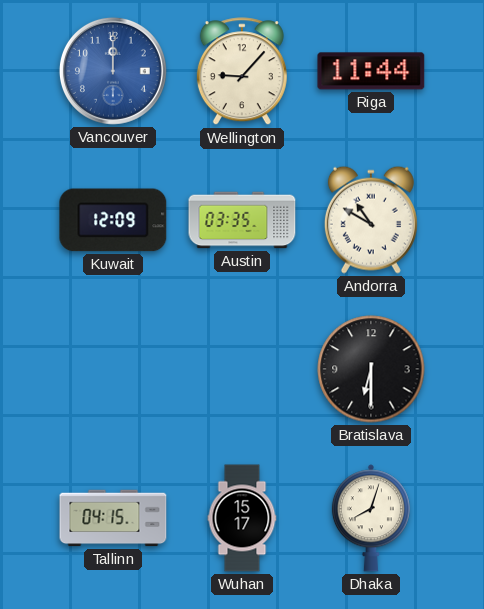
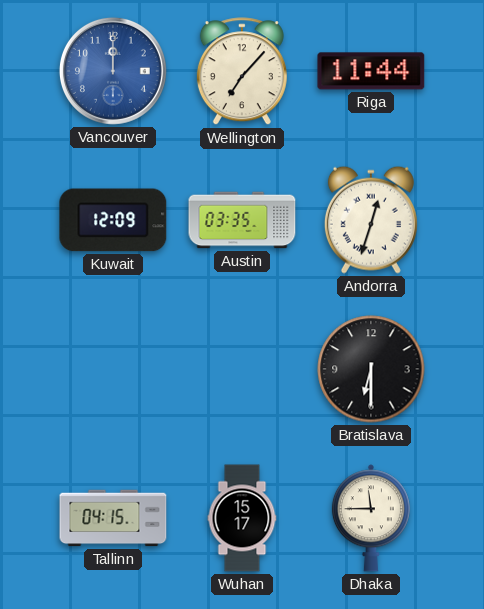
Wellington: 9:07 -> 7:07
Andorra: 10:50 -> 12:33
Dhaka: 8:03 -> 11:45
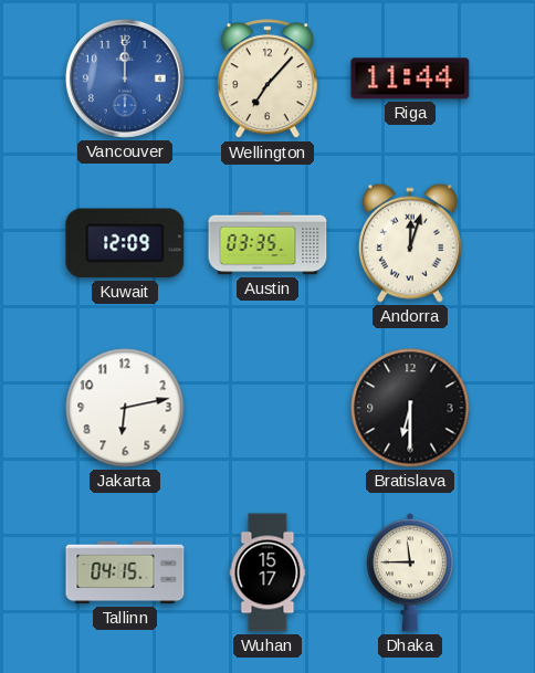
Andorra: 12:33 -> 12:03
Jakarta: none -> 6:13
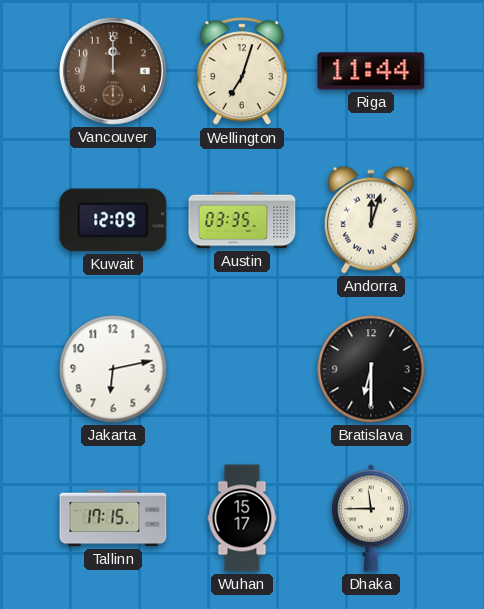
Vancouver dial: blue -> brown
Wellington: 7:07 -> 7:03
Tallinn: 04:15 -> 17:15
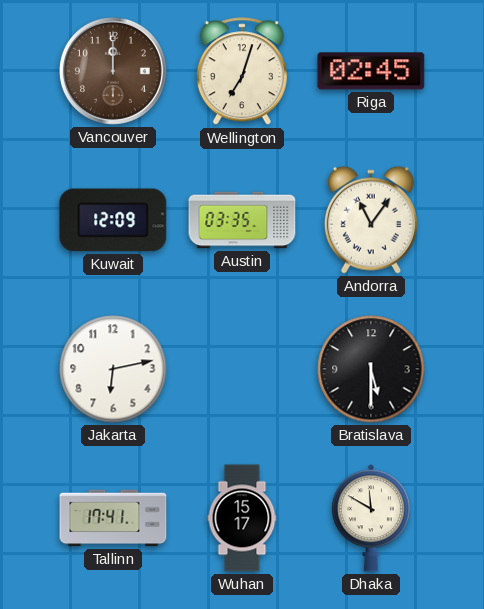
Riga: 11:44 -> 02:45
Andorra: 12:03 -> 11:06
Bratislava: 6:30 -> 5:30
Tallinn: 17:15 -> 17:41
Dhaka: 11:45 -> 11:50
